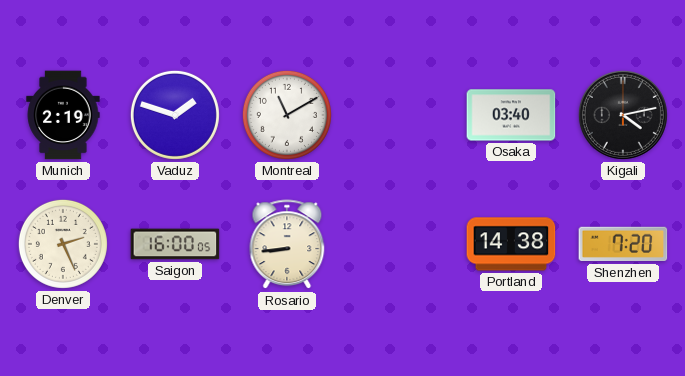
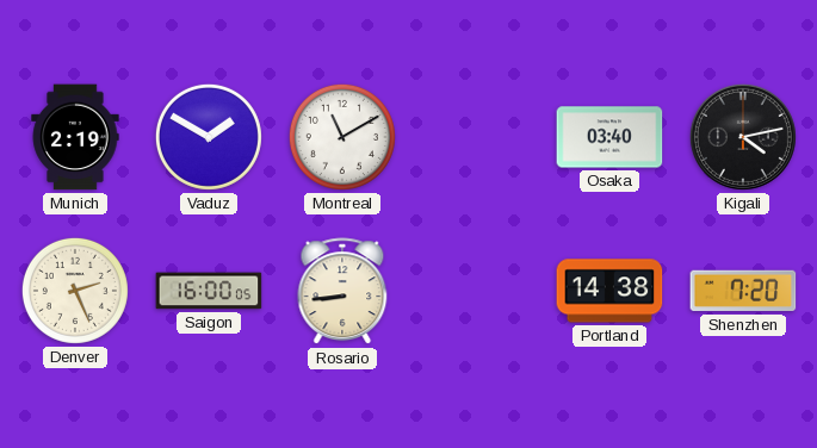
Vaduz: 1:48 -> 1:50
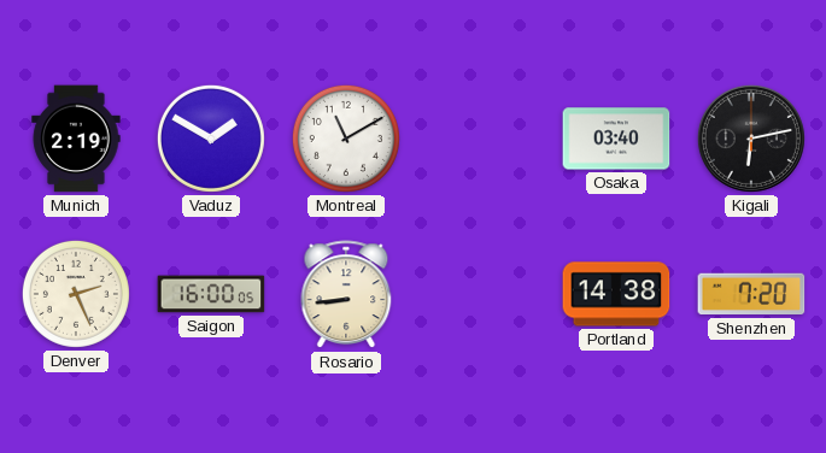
Kigali: 4:13 -> 6:13
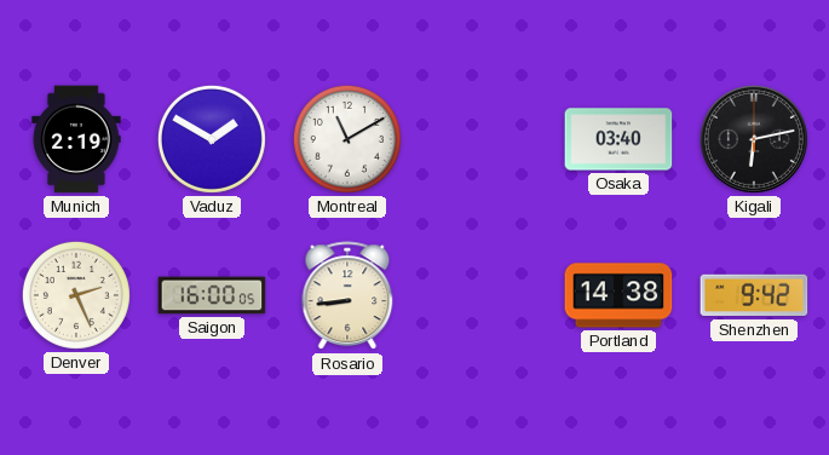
Shenzhen: 7:20 -> 9:42
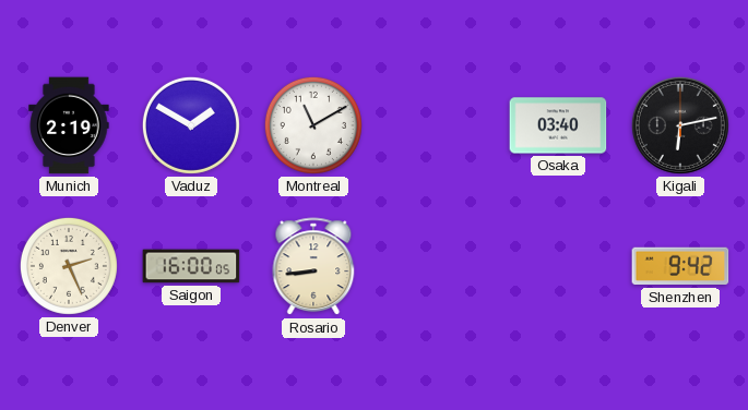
Portland: 14:38 -> none
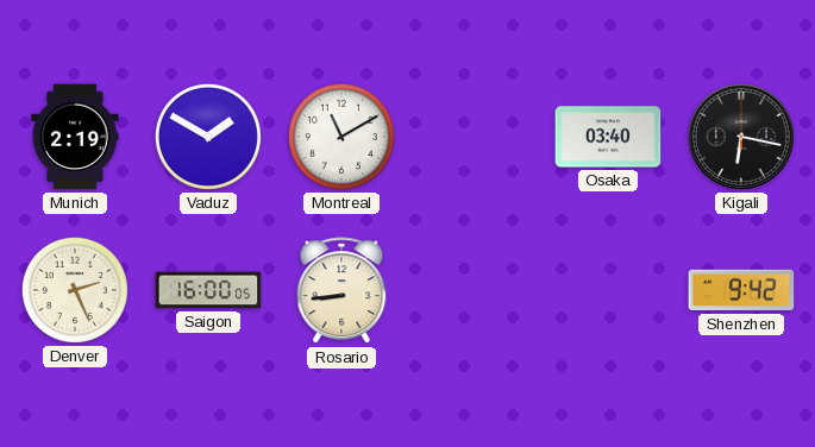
Kigali: 6:13 -> 6:17
